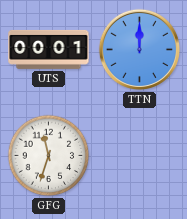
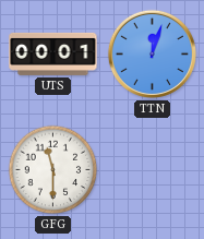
TTN: 12:00 -> 12:03
GFG: 11:33 -> 11:30
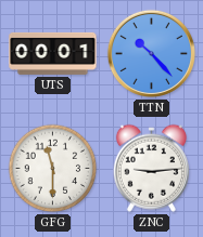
TTN: 12:03 -> 10:23
ZNC: none -> 9:14
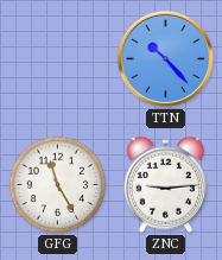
UTS: 00:01 -> none
GFG: 11:30 -> 11:25
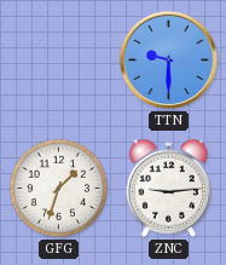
TTN: 10:23 -> 9:30
GFG: 11:25 -> 1:33
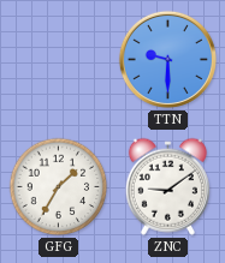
GFG: 1:33 -> 1:35
ZNC: 9:14 -> 9:09
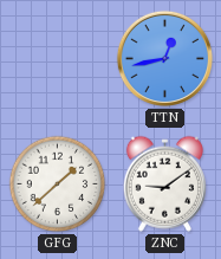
TTN: 9:30 -> 12:43
GFG: 1:35 -> 1:38
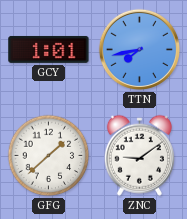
GCY: none -> 1:01
TTN: 12:43 -> 7:43
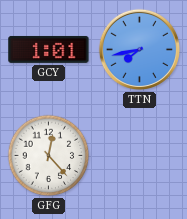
GFG: 1:38 -> 12:23
ZNC: 9:09 -> none
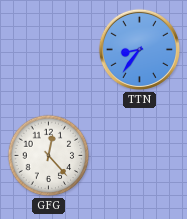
GCY: 1:01 -> none
TTN: 7:43 -> 8:36
